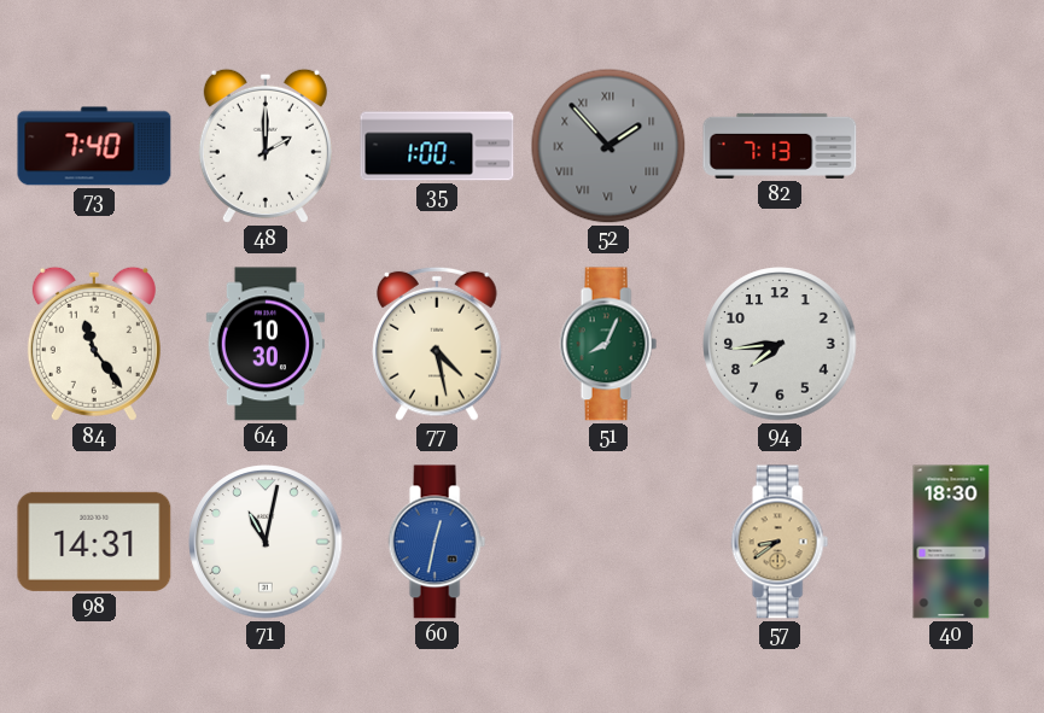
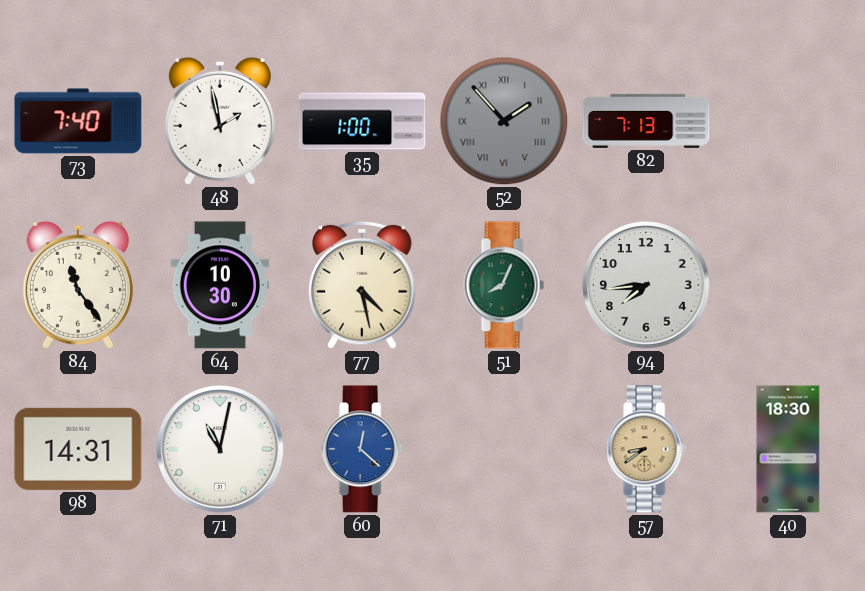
48: 2:00 -> 1:58
60: 12:32 -> 12:22
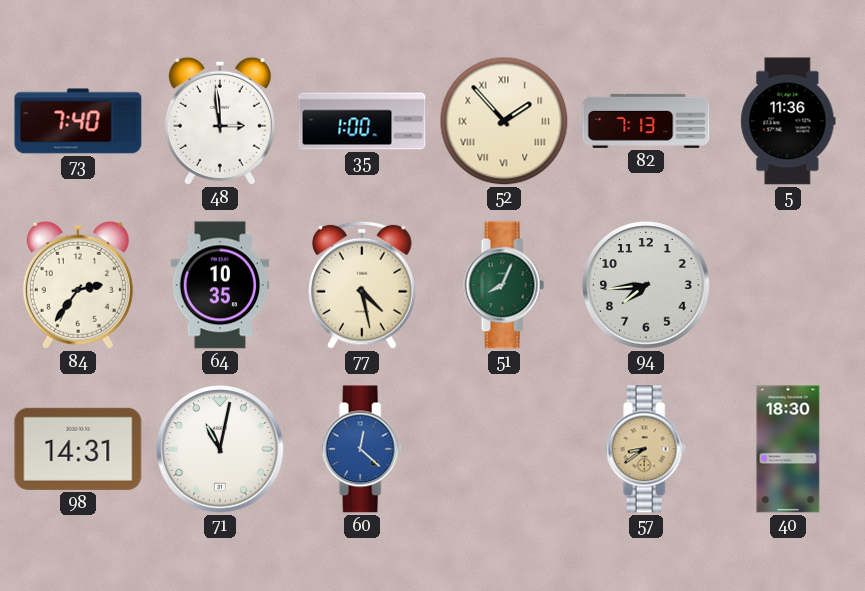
48: 1:58 -> 2:59
52 dial: grey -> cream
5: none -> 11:36
84: 11:24 -> 2:36
64: 10:30 -> 10:35
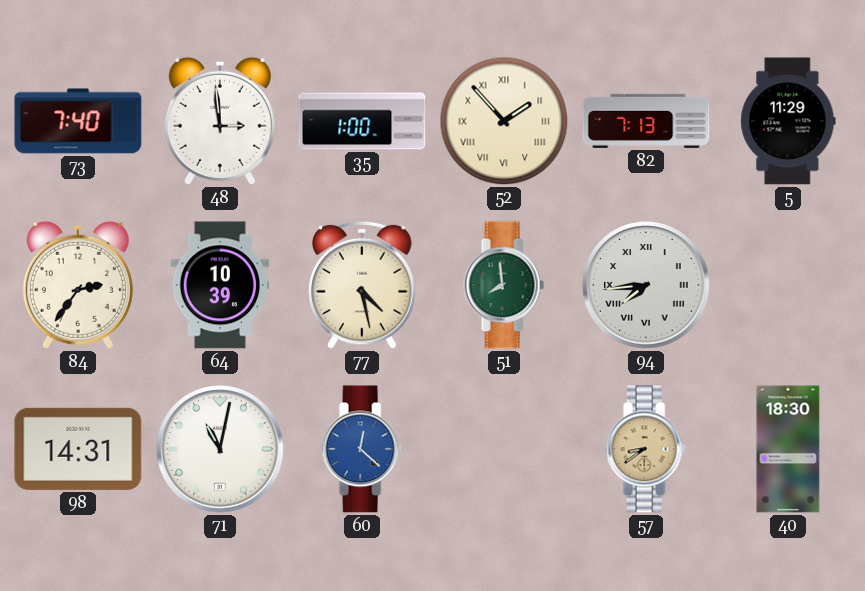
5: 11:36 -> 11:29
64: 10:35 -> 10:39
51: 8:04 -> 7:59
94 numerals: Arabic -> Roman
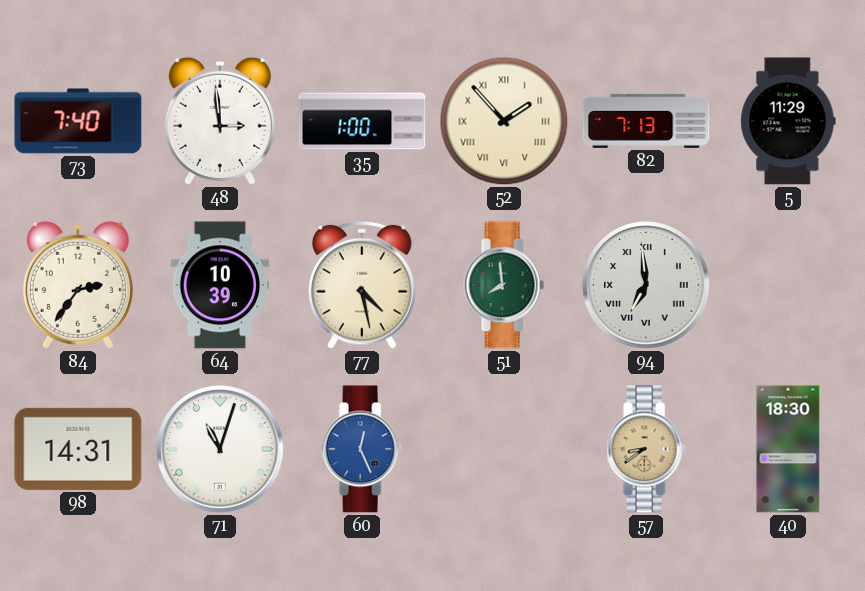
94: 7:44 -> 6:59
71: 11:02 -> 11:03
60: 12:22 -> 12:26
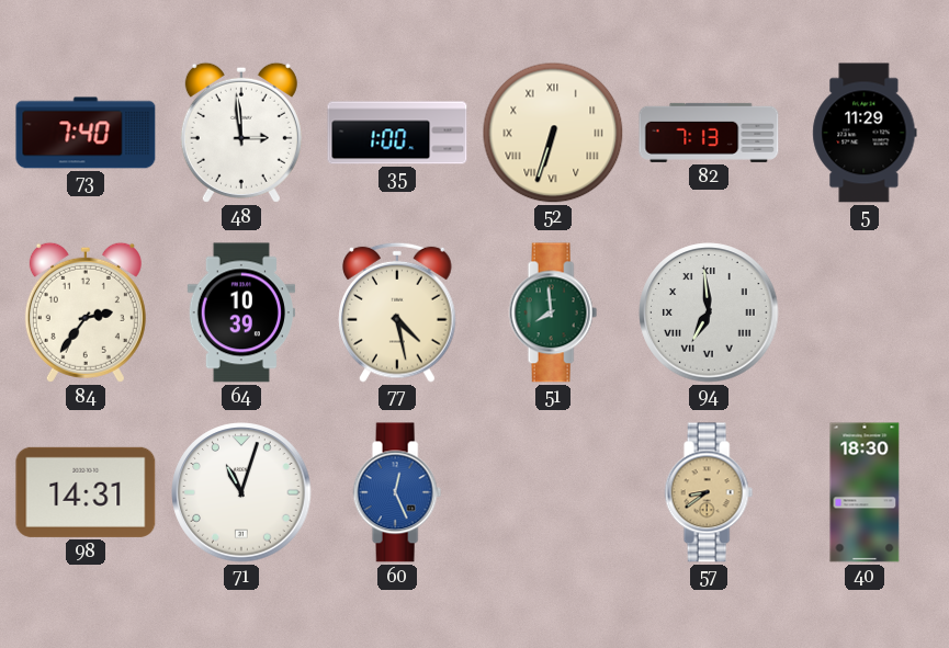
52: 1:53 -> 6:33
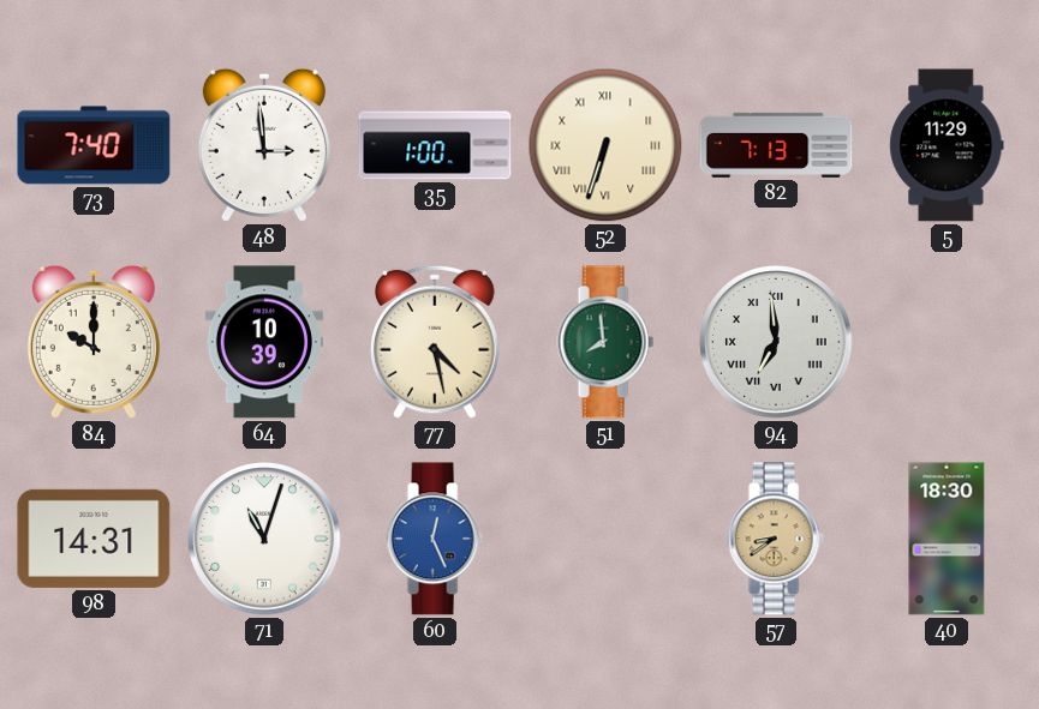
84: 2:36 -> 10:00
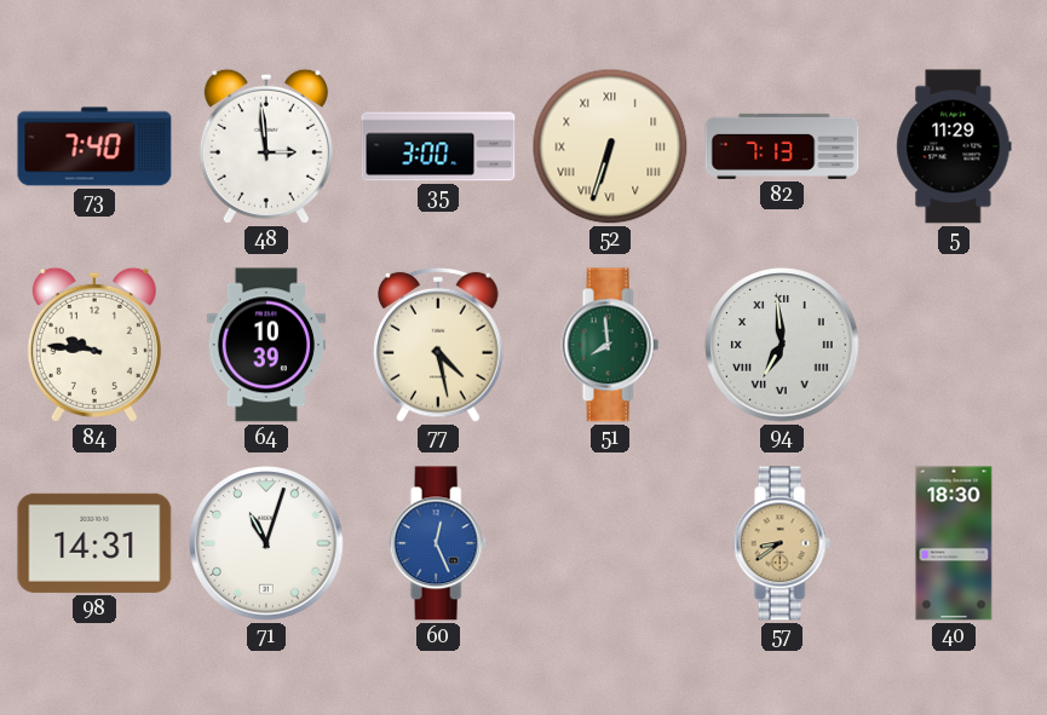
35: 1:00 -> 3:00
84: 10:00 -> 9:46
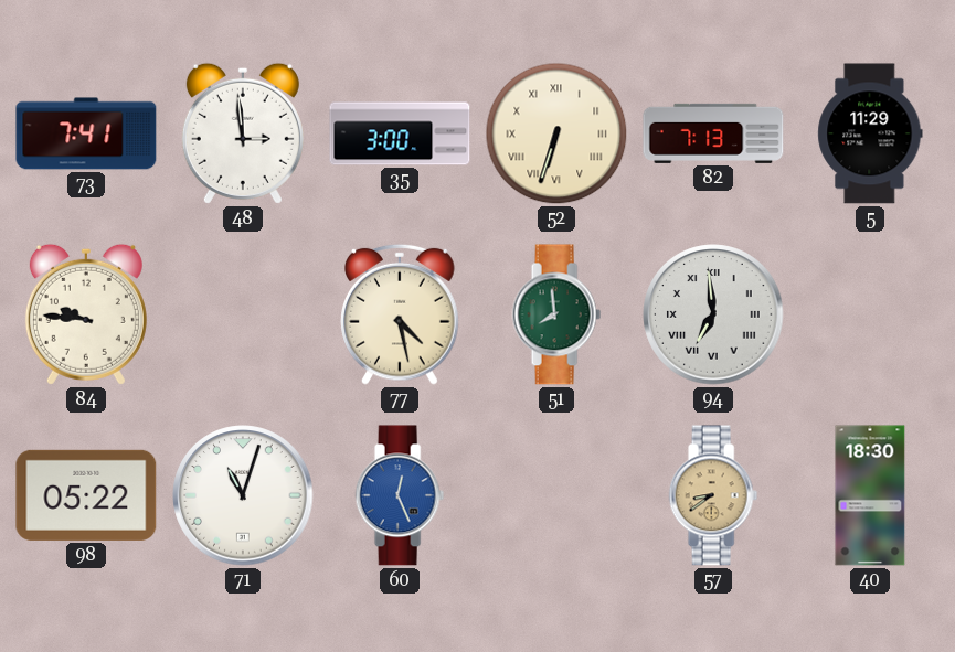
73: 7:40 -> 7:41
64: 10:39 -> none
98: 14:31 -> 05:22
